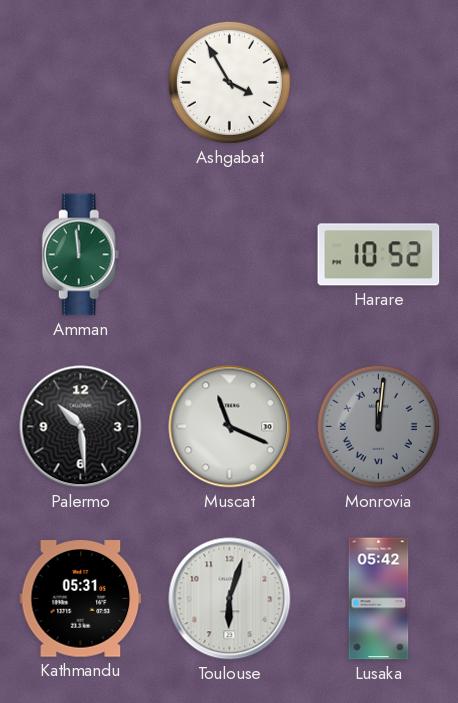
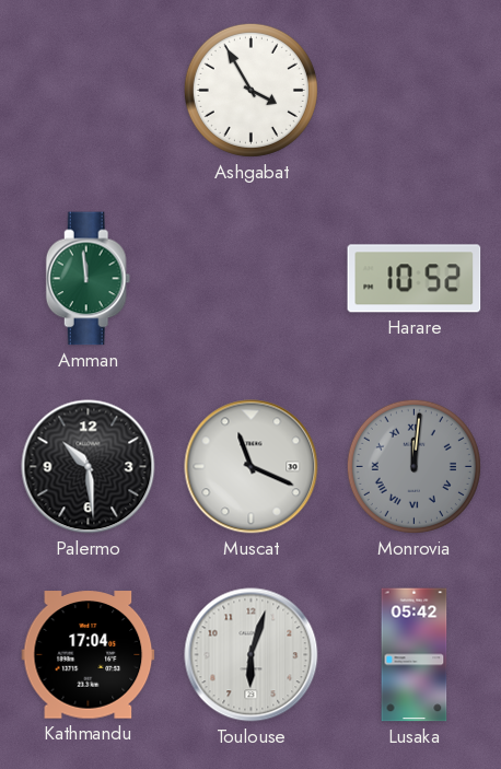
Kathmandu: 05:31 -> 17:04
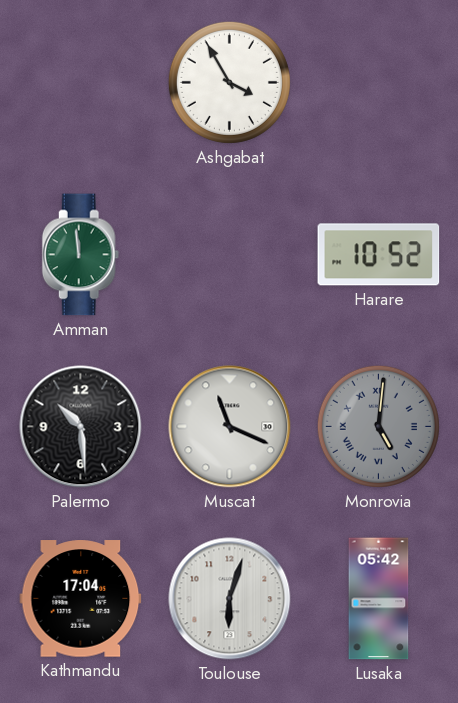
Monrovia: 12:01 -> 5:01
